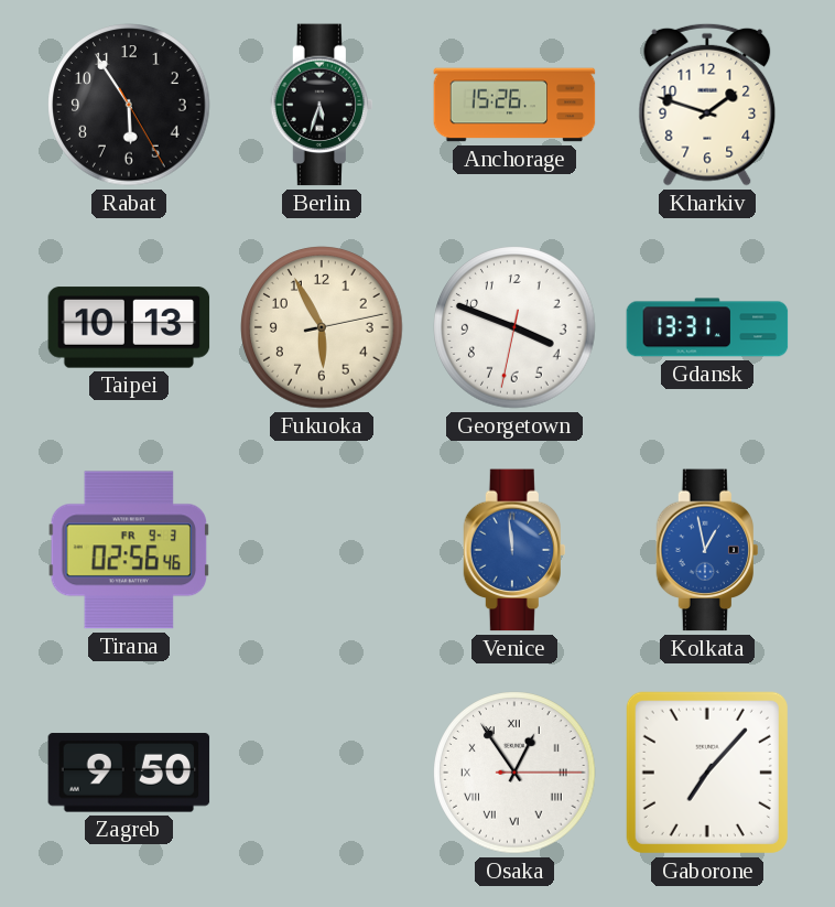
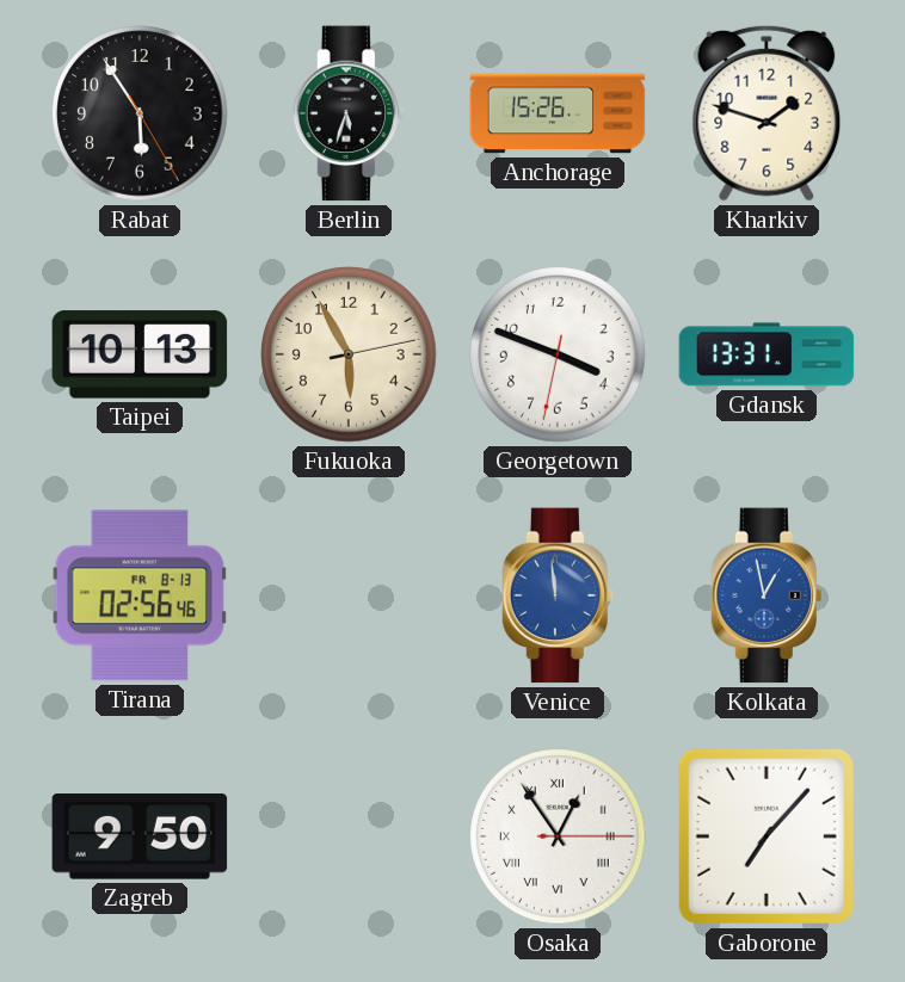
Tirana date: FR 9-3 -> FR 8-13
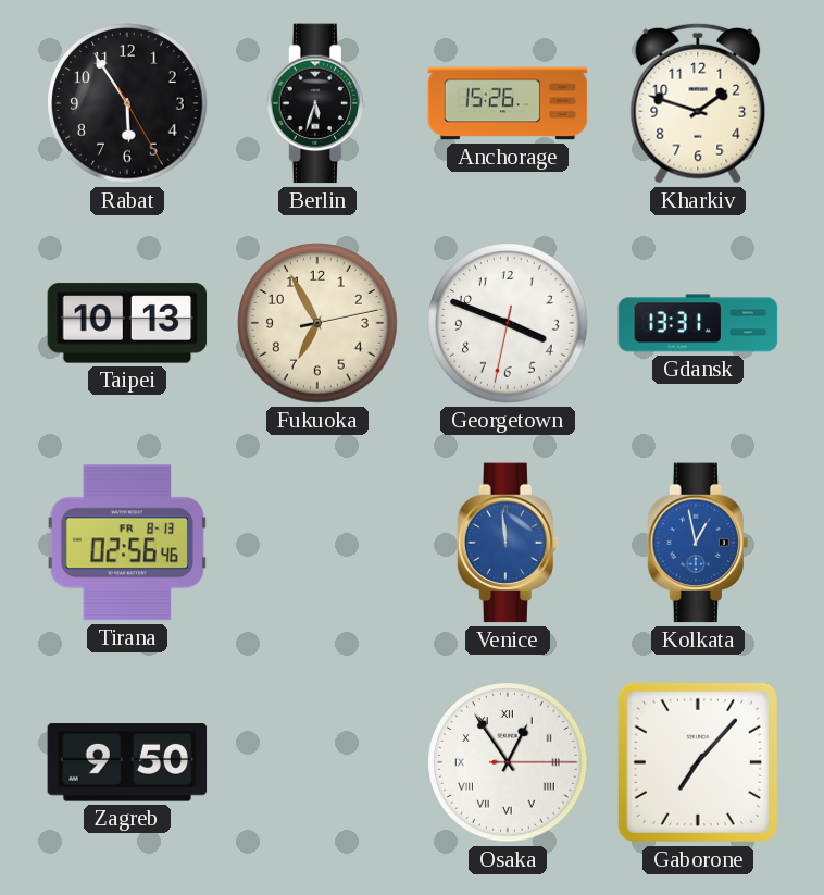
Fukuoka: 5:55 -> 6:55
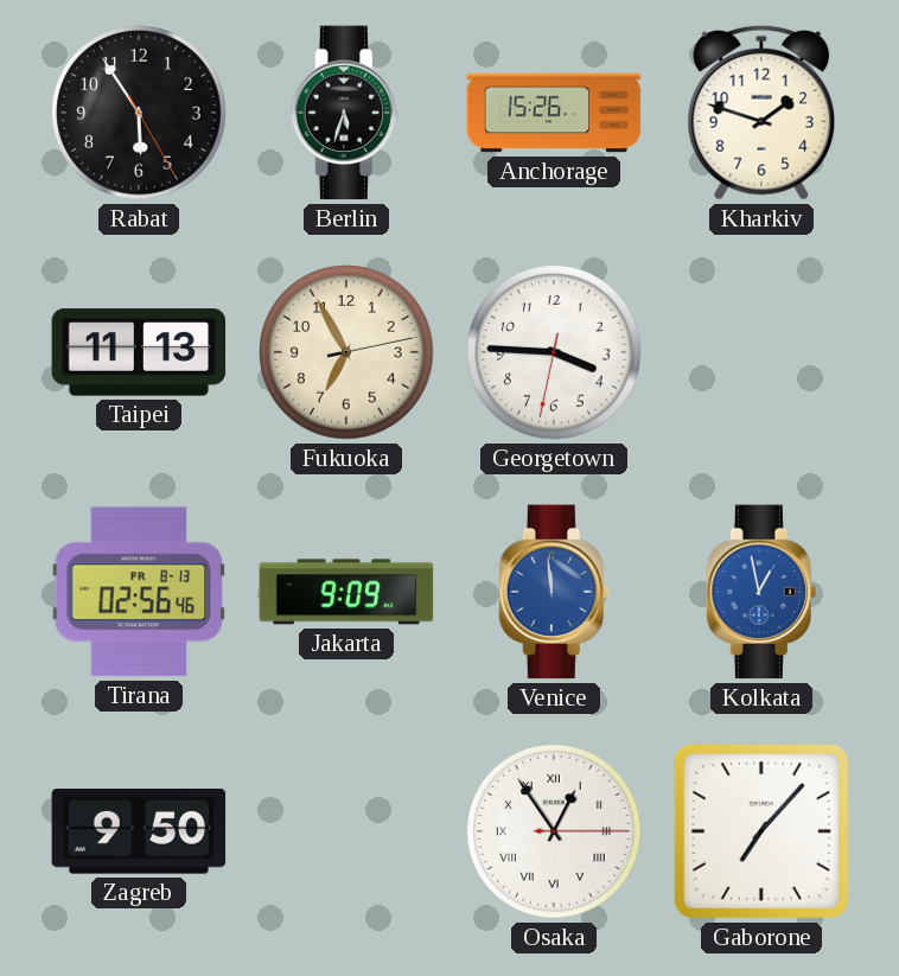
Taipei: 10:13 -> 11:13
Georgetown: 3:48 -> 3:45
Gdansk: 13:31 -> none
Jakarta: none -> 9:09
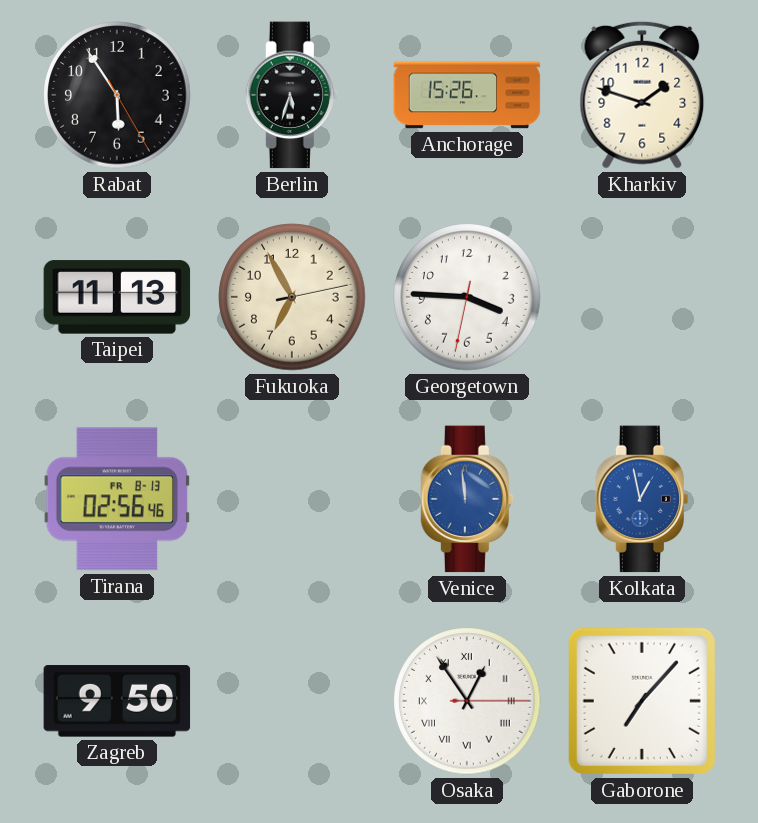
Jakarta: 9:09 -> none
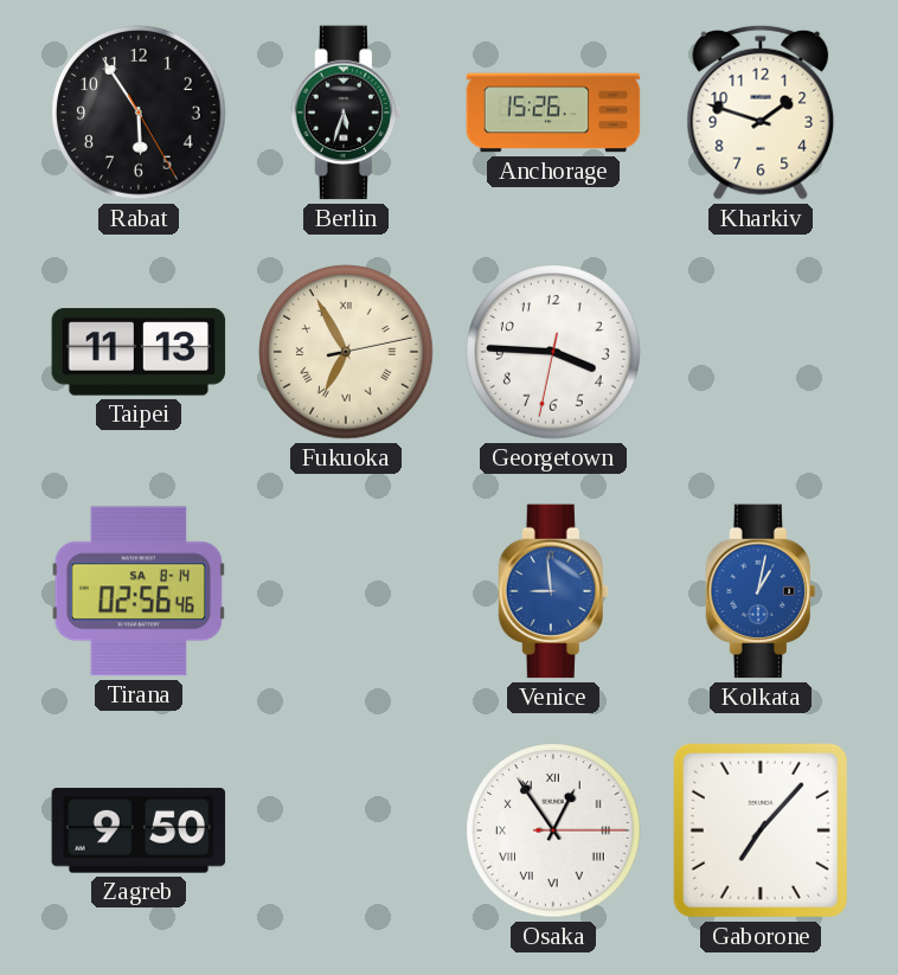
Fukuoka numerals: Arabic -> Roman
Tirana date: FR 8-13 -> SA 8-14
Venice: 11:59 -> 8:59
Kolkata: 12:58 -> 1:02
